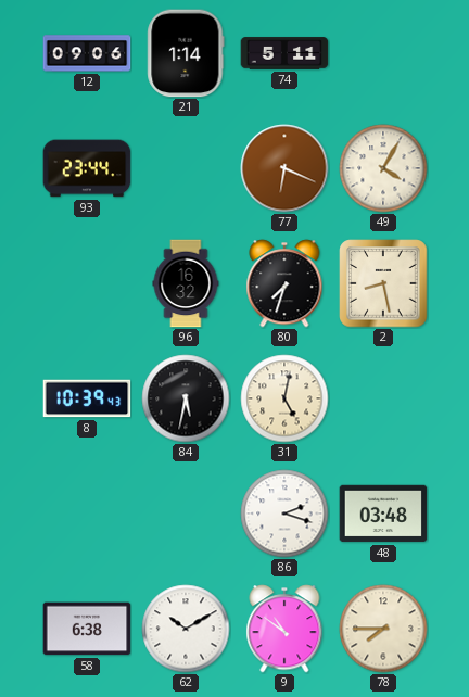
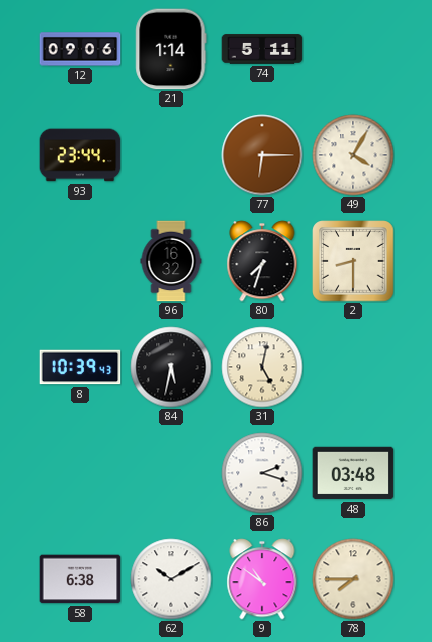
77: 6:19 -> 6:15
2: 8:28 -> 8:30
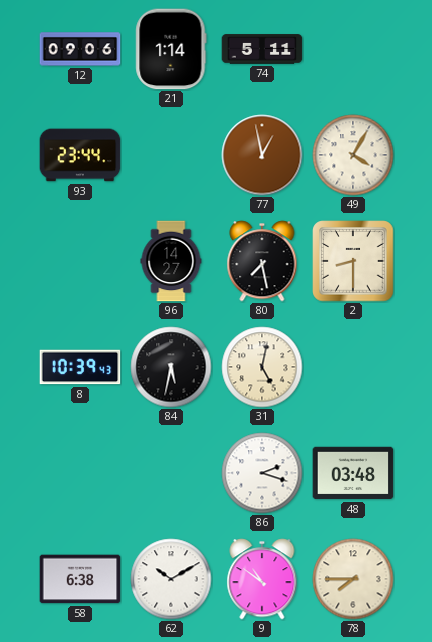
77: 6:15 -> 12:58
96: 16:32 -> 14:27
80: 7:33 -> 7:28
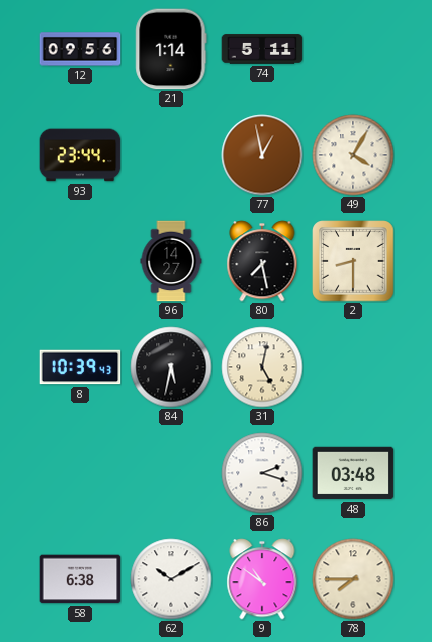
12: 09:06 -> 09:56
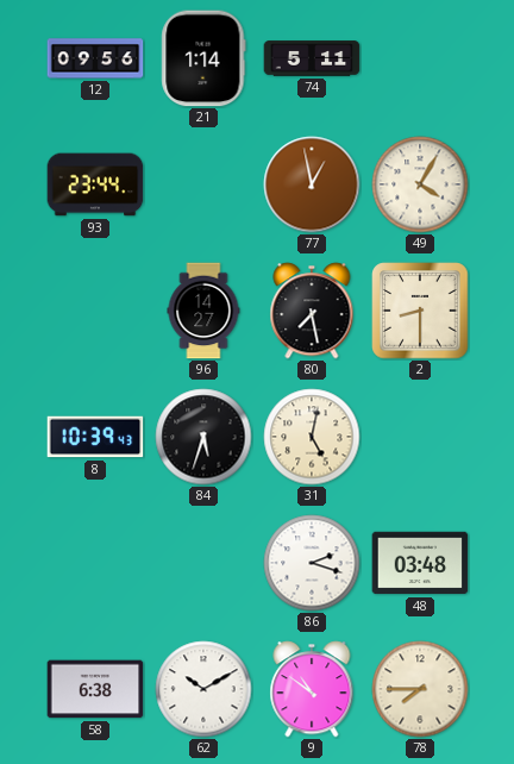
84: 5:32 -> 5:33
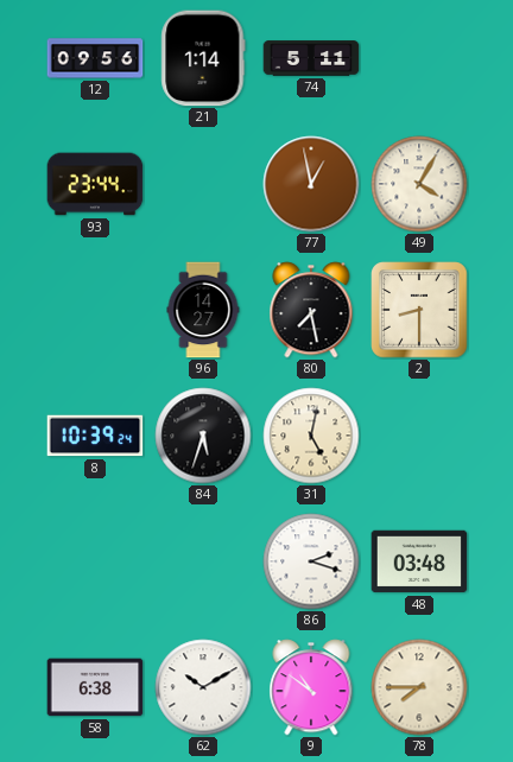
8: 10:39:43 -> 10:39:24
